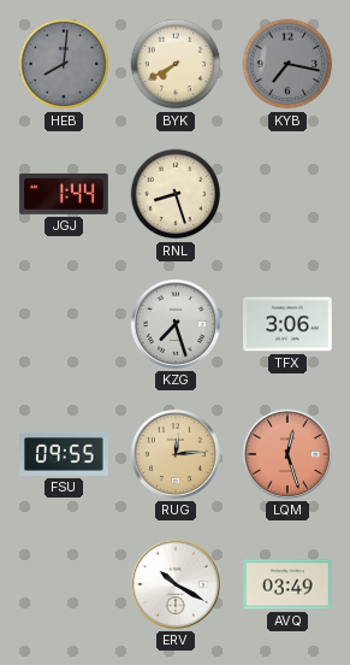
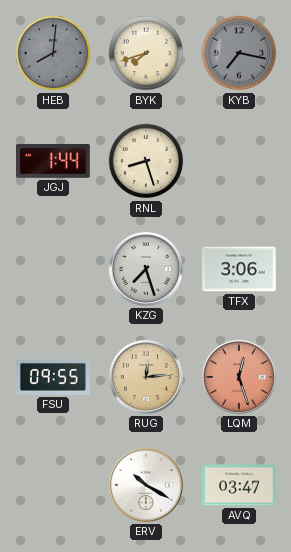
BYK: 7:40 -> 7:42
AVQ: 03:49 -> 03:47
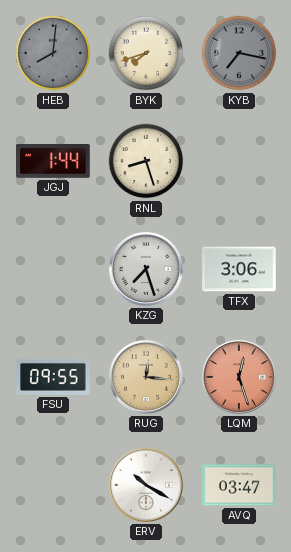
RUG: 12:14 -> 12:16
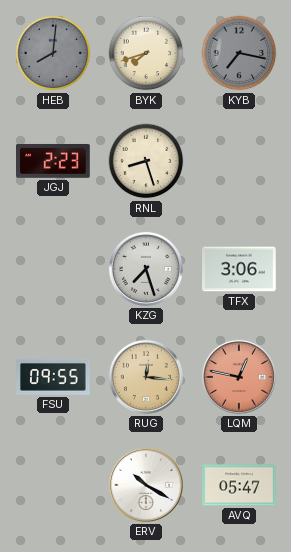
JGJ: 1:44 -> 2:23
LQM: 12:27 -> 12:47
AVQ: 03:47 -> 05:47
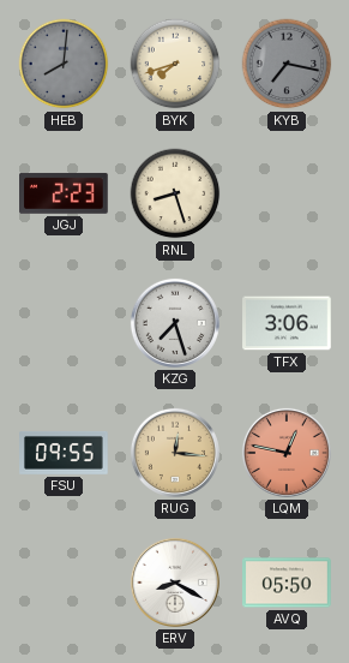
ERV: 10:20 -> 8:20
AVQ: 05:47 -> 05:50
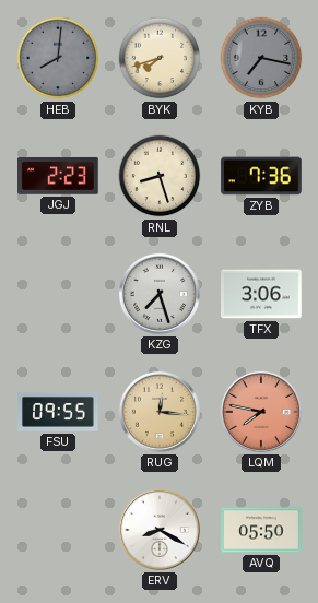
ZYB: none -> 7:36
LQM: 12:47 -> 7:47
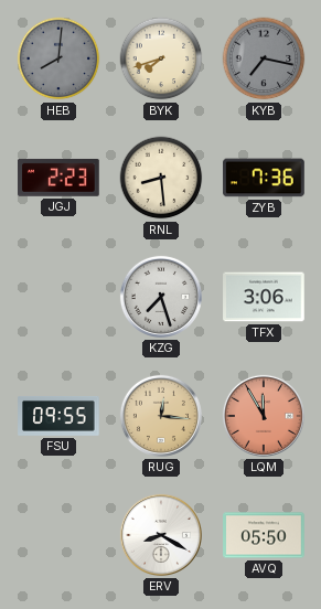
RNL: 8:27 -> 8:29
LQM: 7:47 -> 11:55
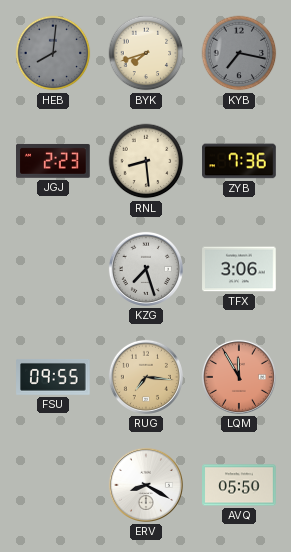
RUG: 12:16 -> 7:16
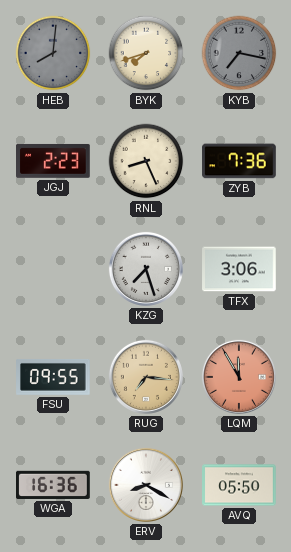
RNL: 8:29 -> 8:26
WGA: none -> 16:36
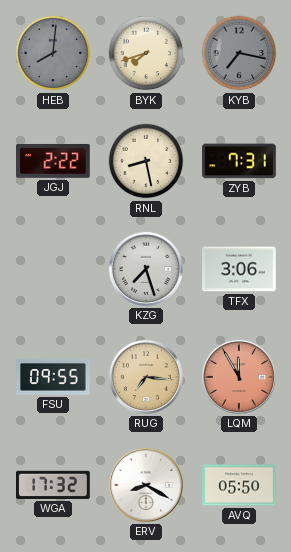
JGJ: 2:23 -> 2:22
RNL: 8:26 -> 8:28
ZYB: 7:36 -> 7:31
WGA: 16:36 -> 17:32
